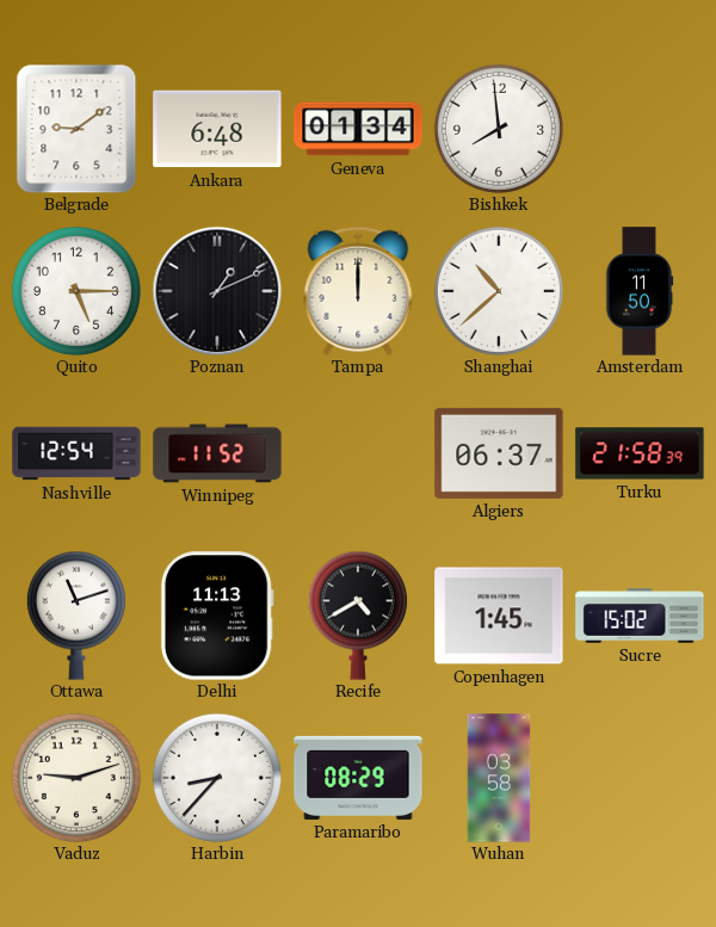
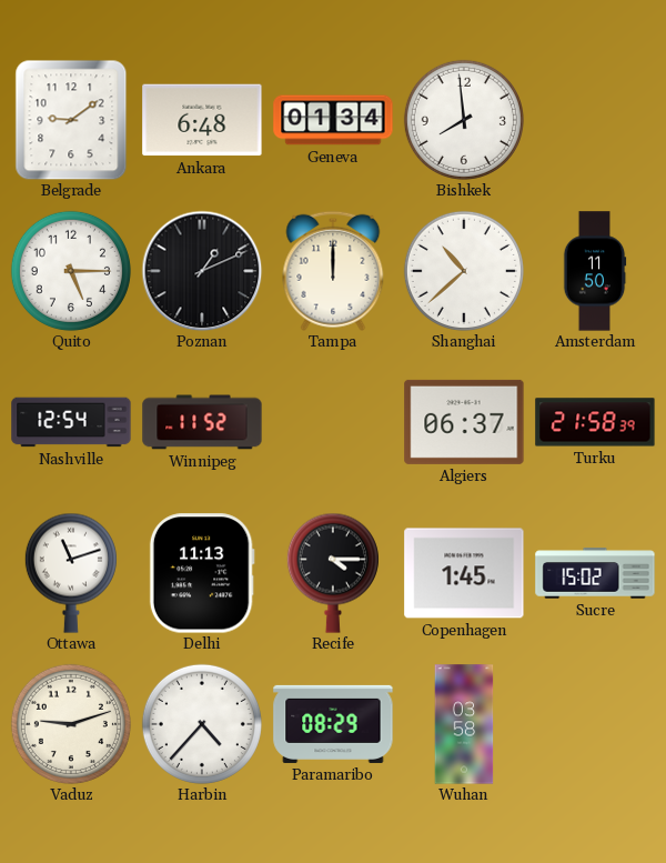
Recife: 4:40 -> 4:15
Harbin: 8:37 -> 4:37
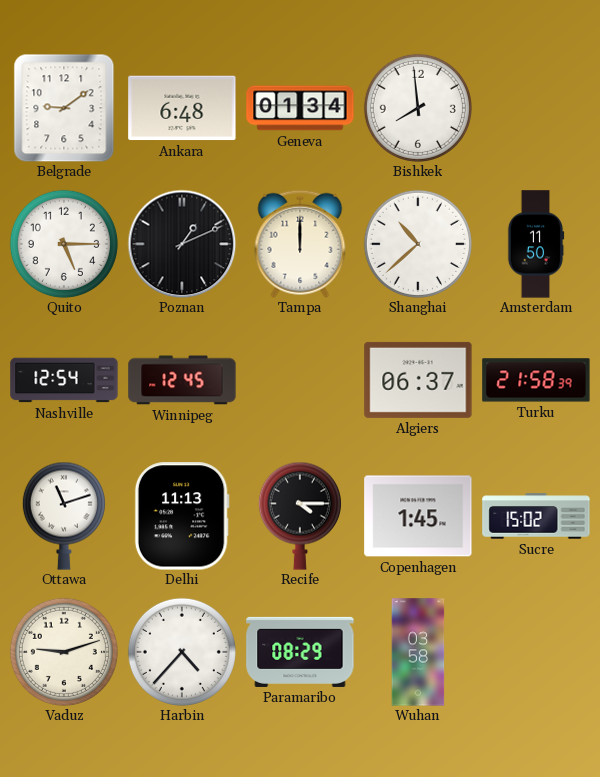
Winnipeg: 11:52 -> 12:45
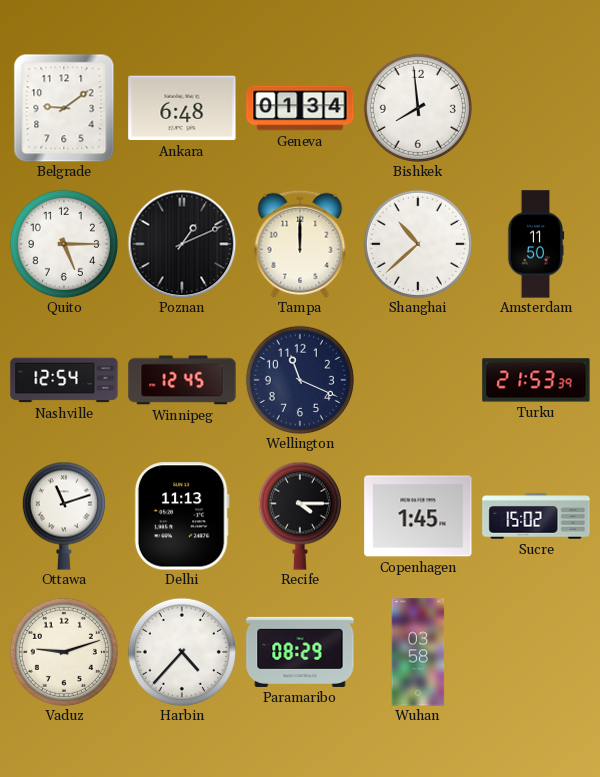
Wellington: none -> 11:19
Algiers: 06:37 -> none
Turku: 21:58 -> 21:53
